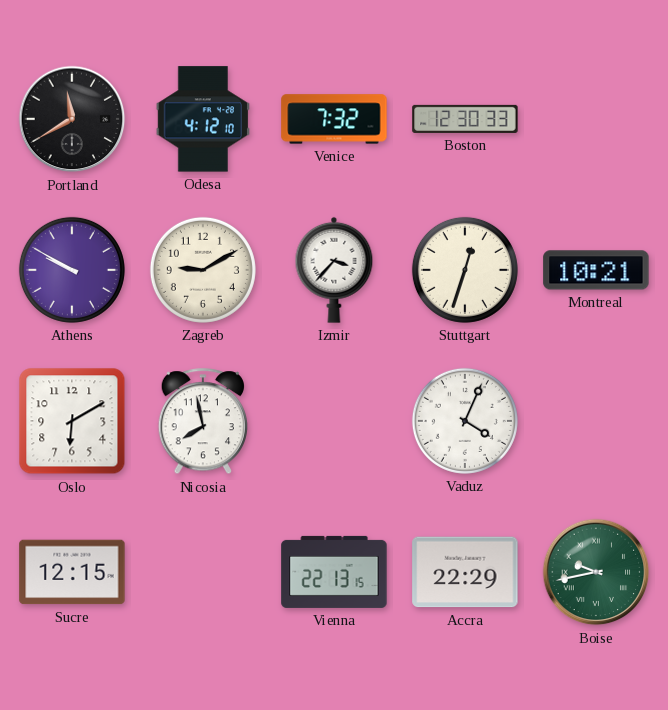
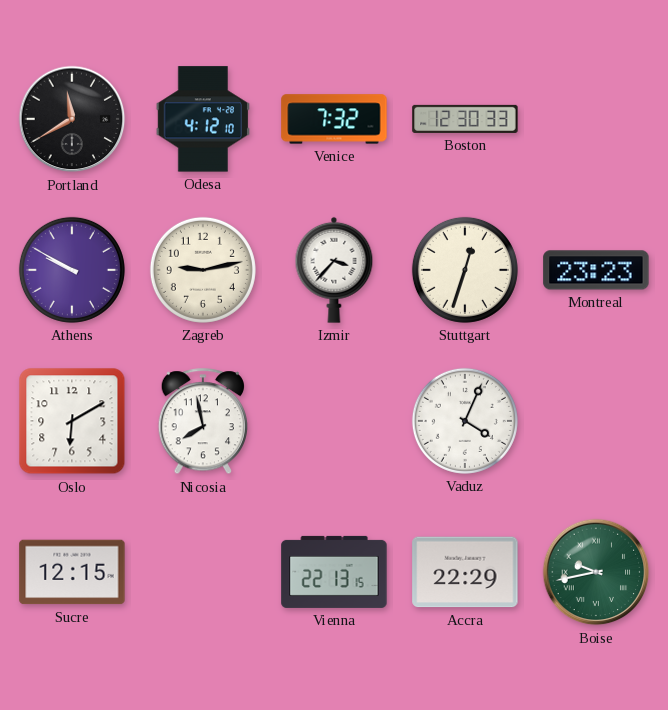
Zagreb: 9:10 -> 9:13
Montreal: 10:21 -> 23:23
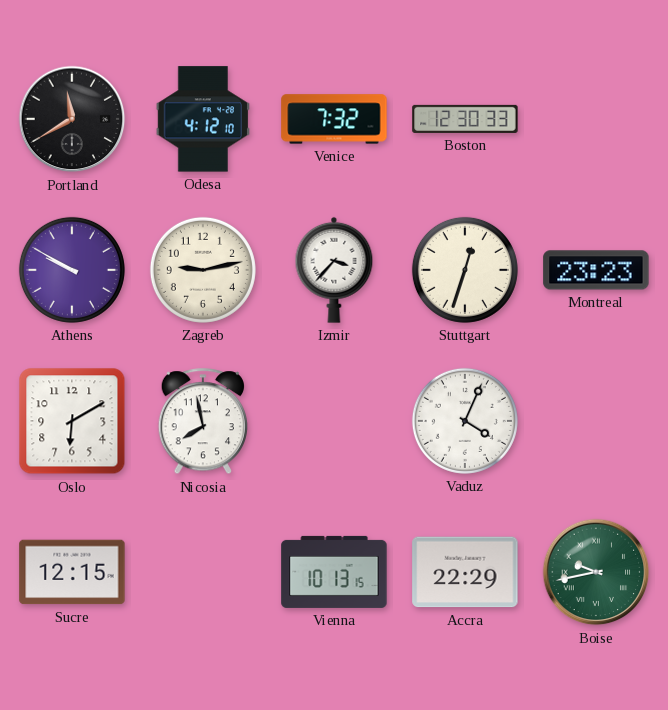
Vienna: 22:13 -> 10:13
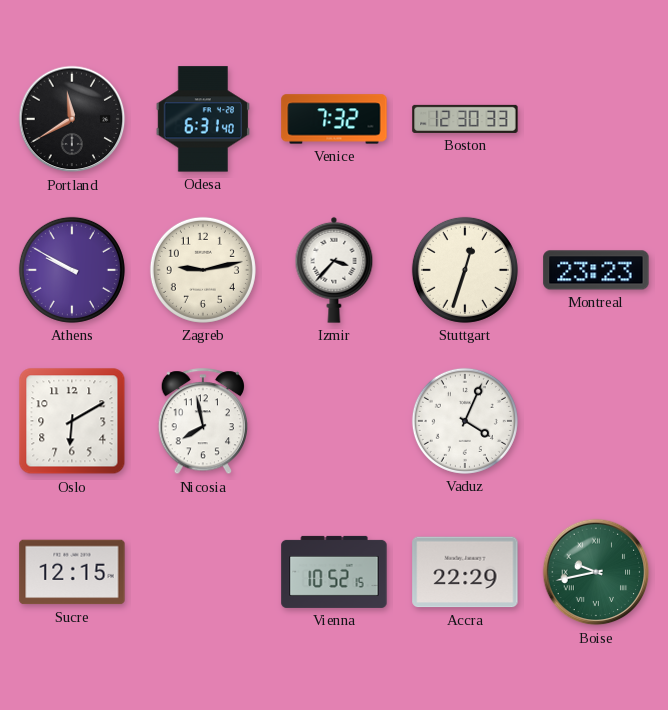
Odesa: 4:12 -> 6:31
Vienna: 10:13 -> 10:52
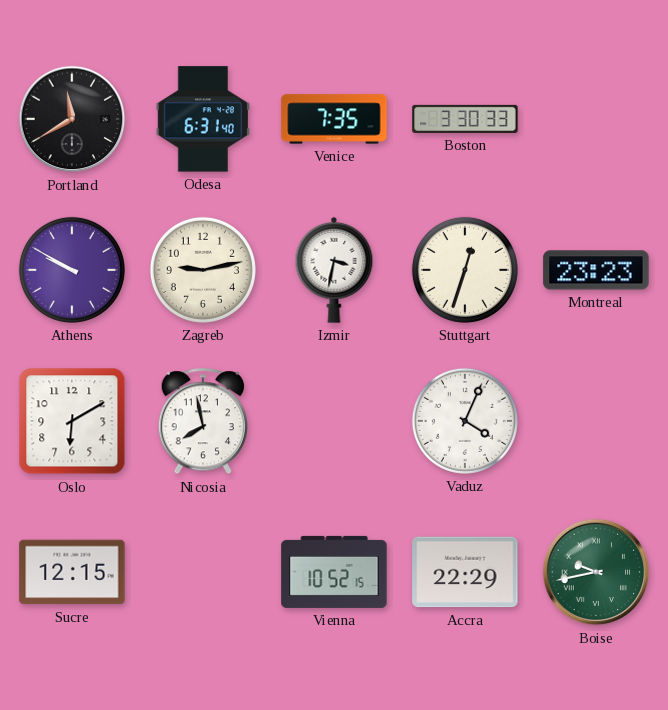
Venice: 7:32 -> 7:35
Boston: 12:30 -> 3:30
Izmir: 3:37 -> 3:32
